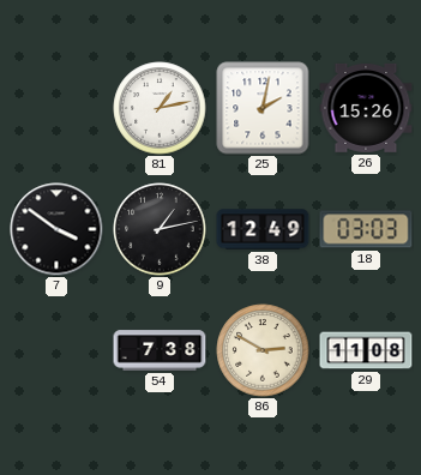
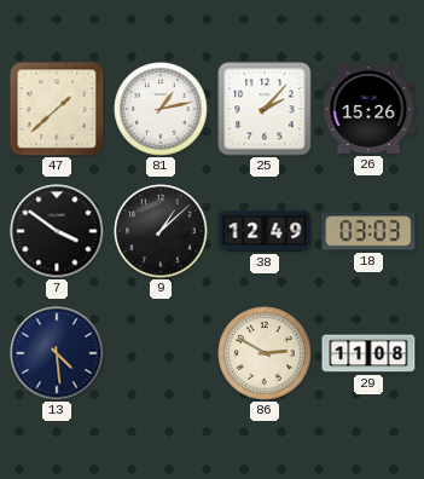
47: none -> 1:38
25: 2:02 -> 2:07
9: 1:13 -> 1:08
13: none -> 4:29
54: 7:38 -> none
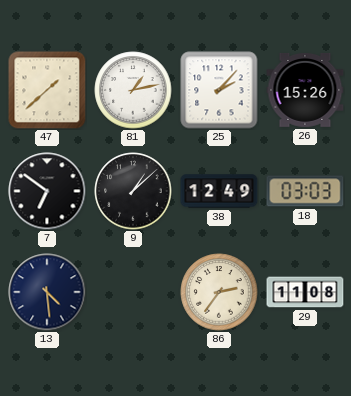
7: 3:51 -> 6:51
86: 2:50 -> 2:36
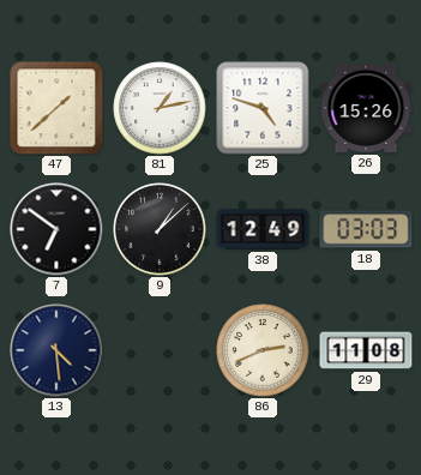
25: 2:07 -> 4:48
86: 2:36 -> 2:41
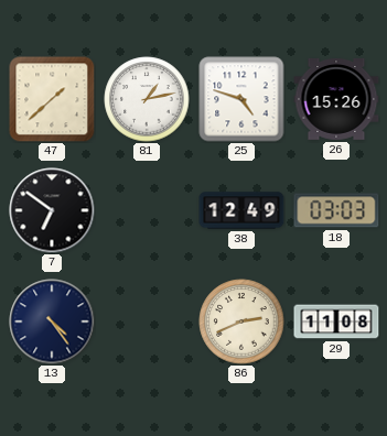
9: 1:08 -> none
13: 4:29 -> 4:24
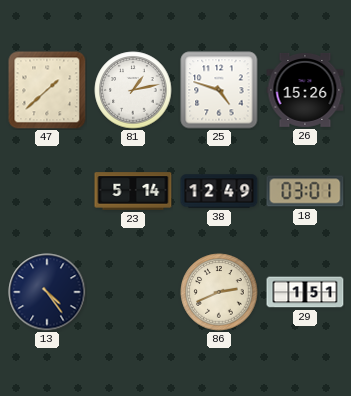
7: 6:51 -> none
23: none -> 5:14
18: 03:03 -> 03:01
29: 11:08 -> 1:51
